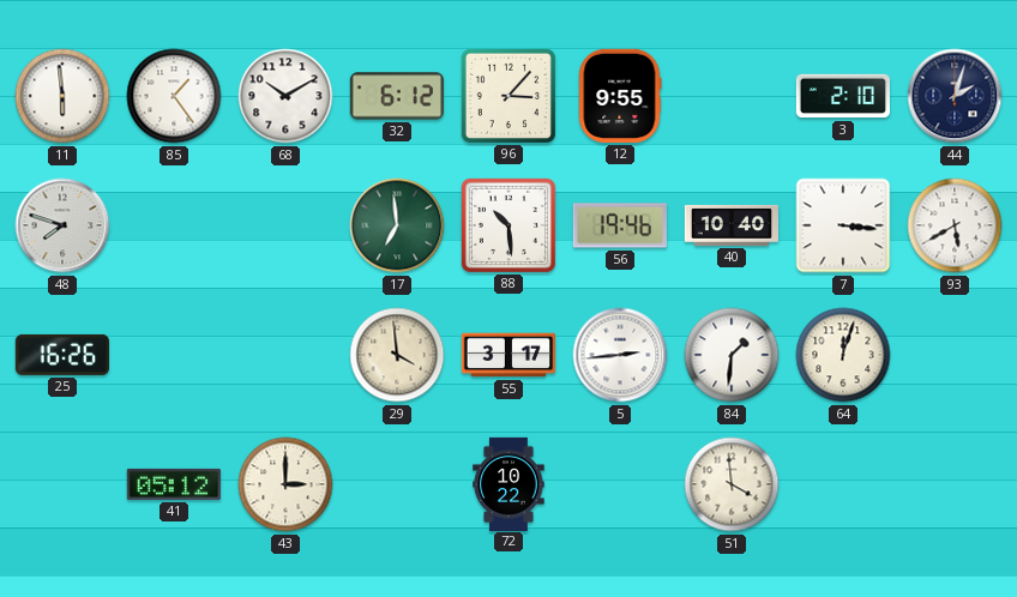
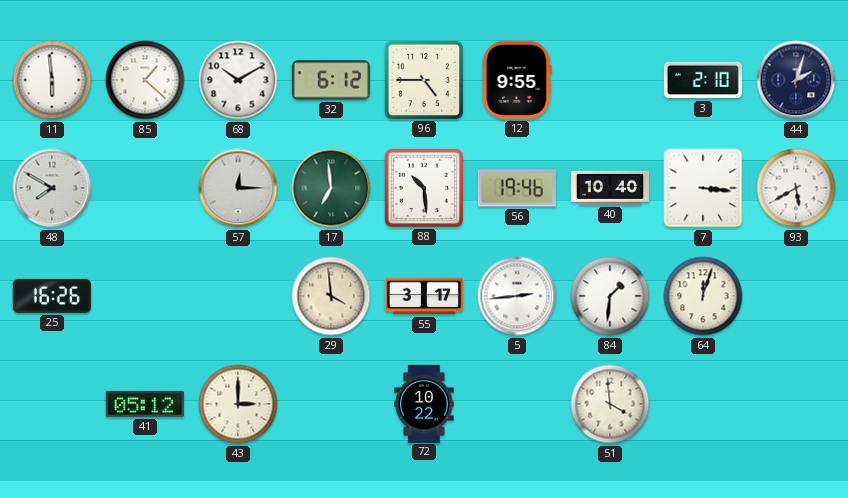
85: 1:24 -> 1:22
96: 3:07 -> 4:45
48: 7:48 -> 7:50
57: none -> 12:15
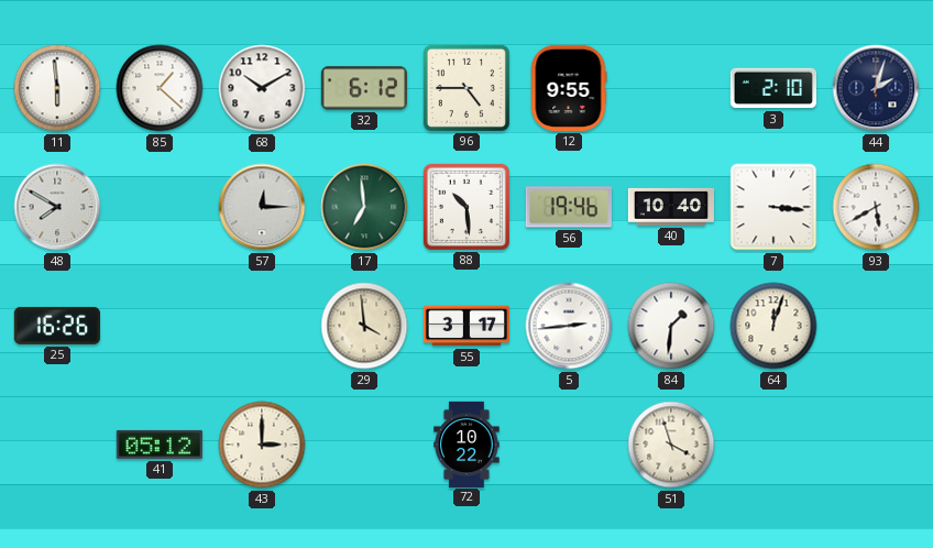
51: 3:59 -> 3:57
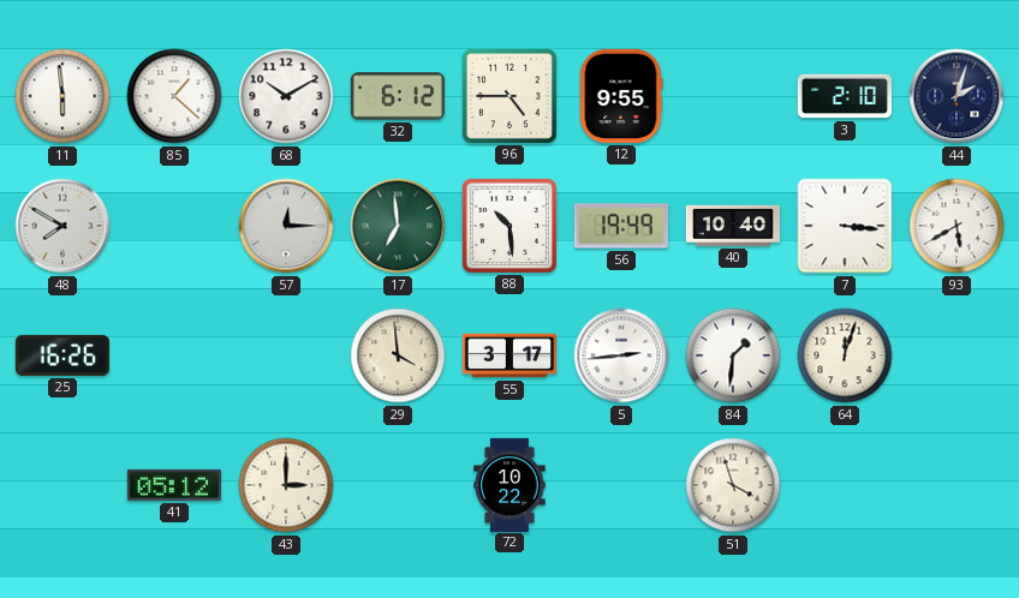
56: 19:46 -> 19:49
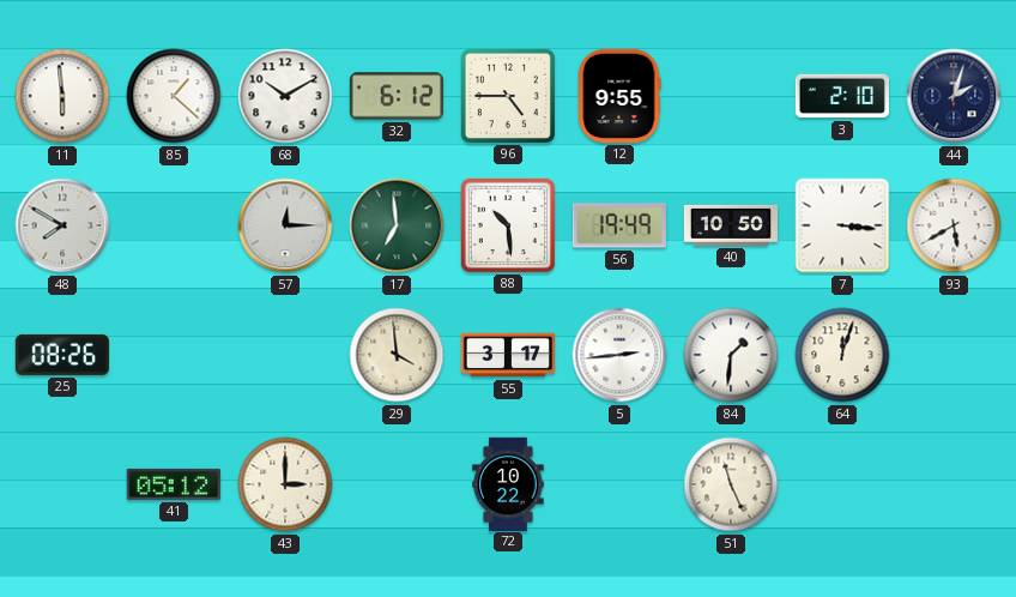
40: 10:40 -> 10:50
25: 16:26 -> 08:26
51: 3:57 -> 11:26
